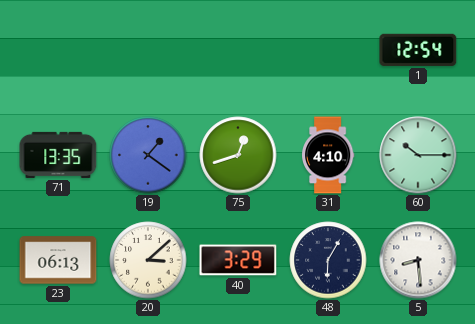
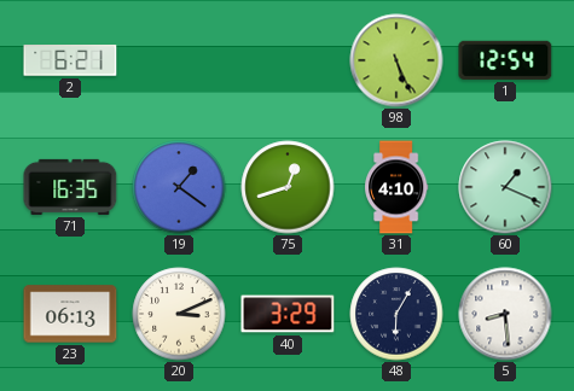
2: none -> 6:21
98: none -> 5:26
71: 13:35 -> 16:35
60: 10:15 -> 1:19
20: 3:08 -> 3:11
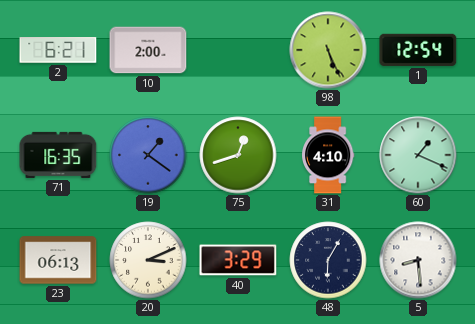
10: none -> 2:00
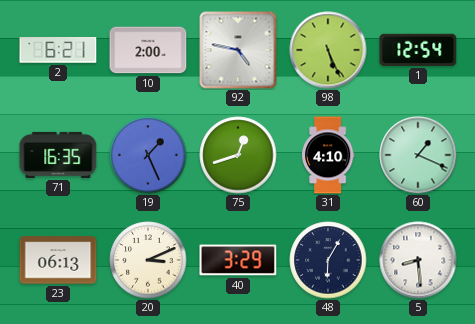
92: none -> 4:47
19: 1:21 -> 1:26
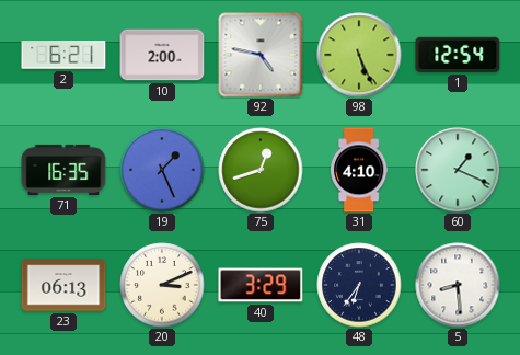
48: 6:05 -> 6:36
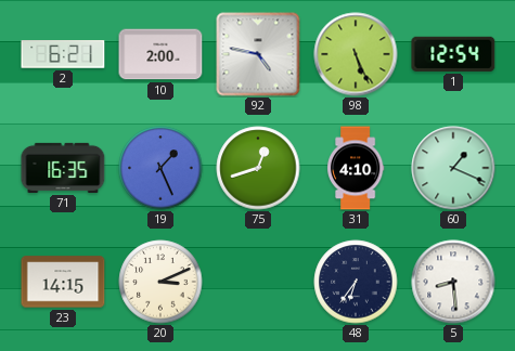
23: 06:13 -> 14:15
40: 3:29 -> none
